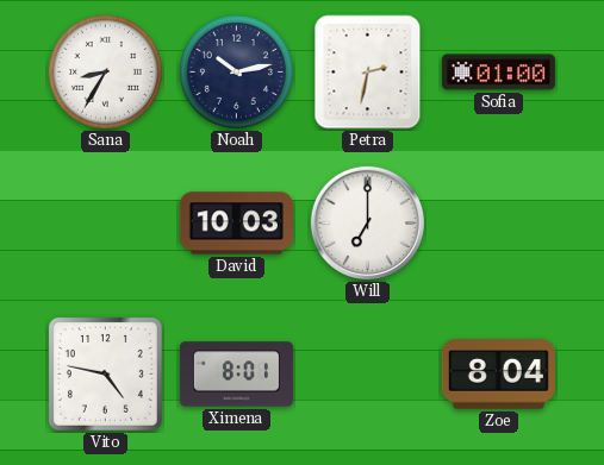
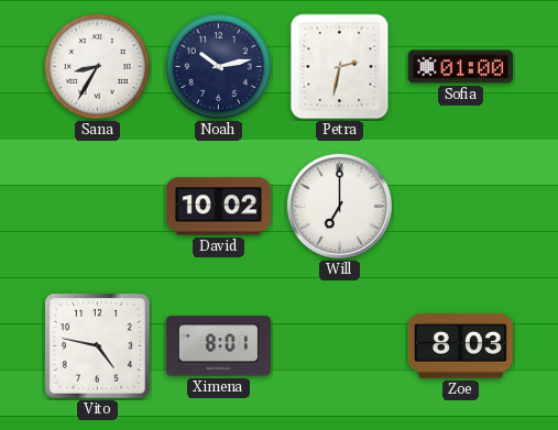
David: 10:03 -> 10:02
Zoe: 8:04 -> 8:03
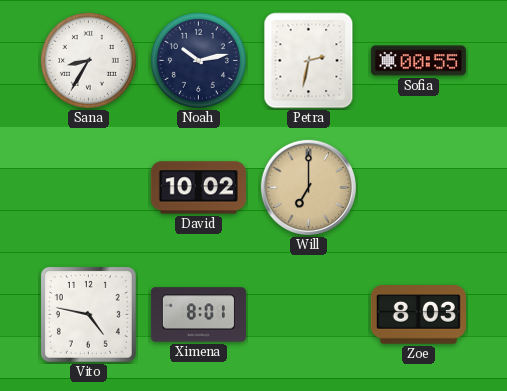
Sofia: 01:00 -> 00:55
Will dial: white -> champagne
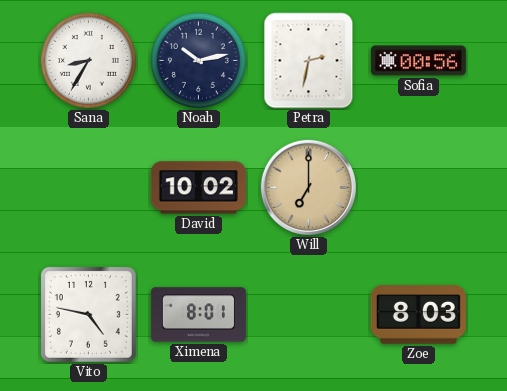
Sofia: 00:55 -> 00:56
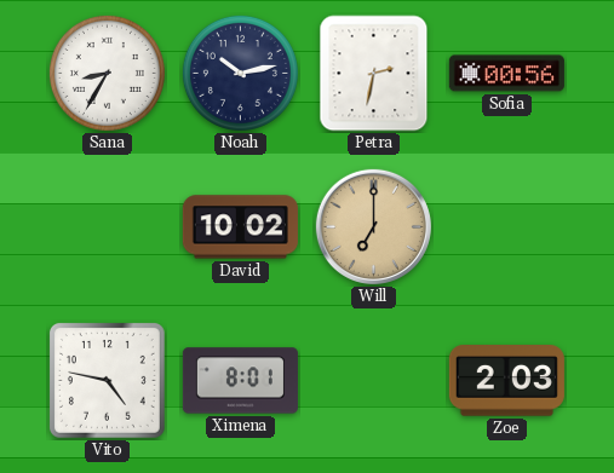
Zoe: 8:03 -> 2:03
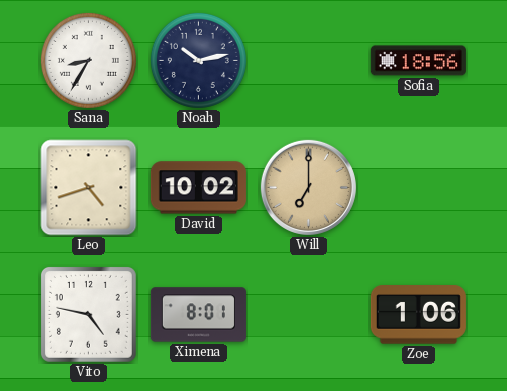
Petra: 2:32 -> none
Sofia: 00:56 -> 18:56
Leo: none -> 4:42
Zoe: 2:03 -> 1:06
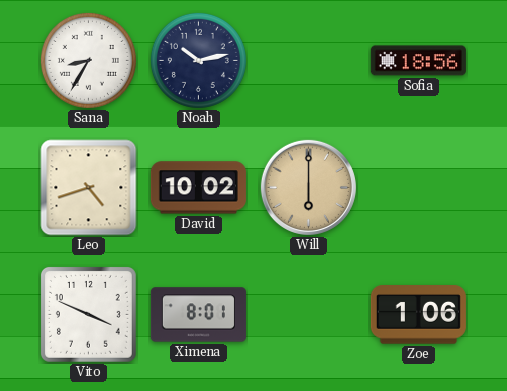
Will: 7:00 -> 6:00
Vito: 4:47 -> 3:49
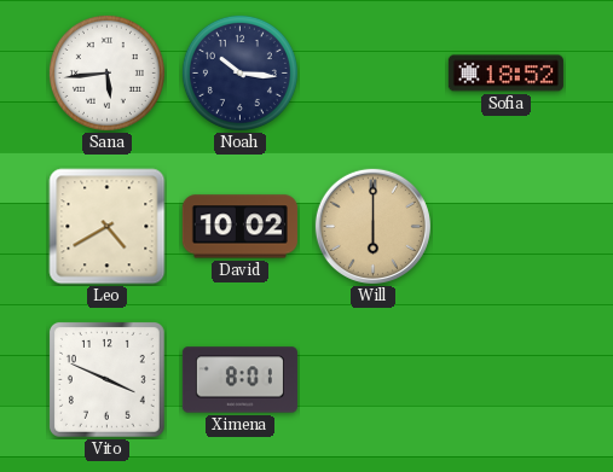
Sana: 8:35 -> 5:44
Noah: 10:13 -> 10:16
Sofia: 18:56 -> 18:52
Leo: 4:42 -> 4:40
Zoe: 1:06 -> none
